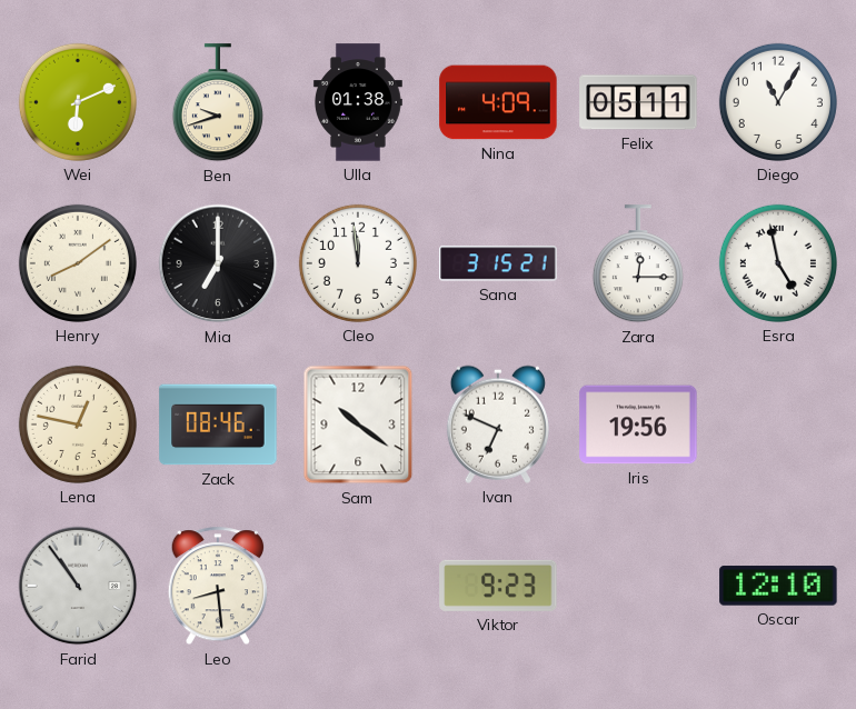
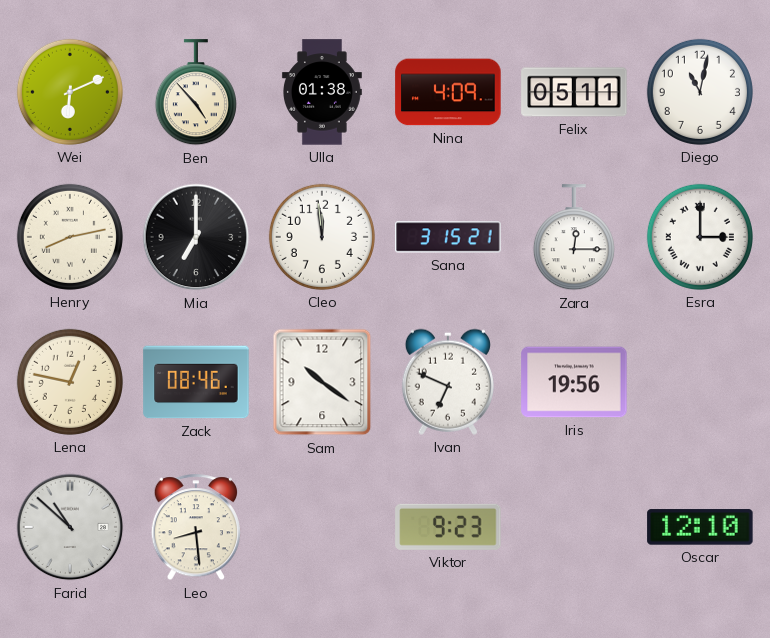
Ben: 9:42 -> 4:53
Diego: 11:05 -> 11:02
Henry: 8:09 -> 8:13
Esra: 4:58 -> 3:00
Farid: 10:54 -> 10:52
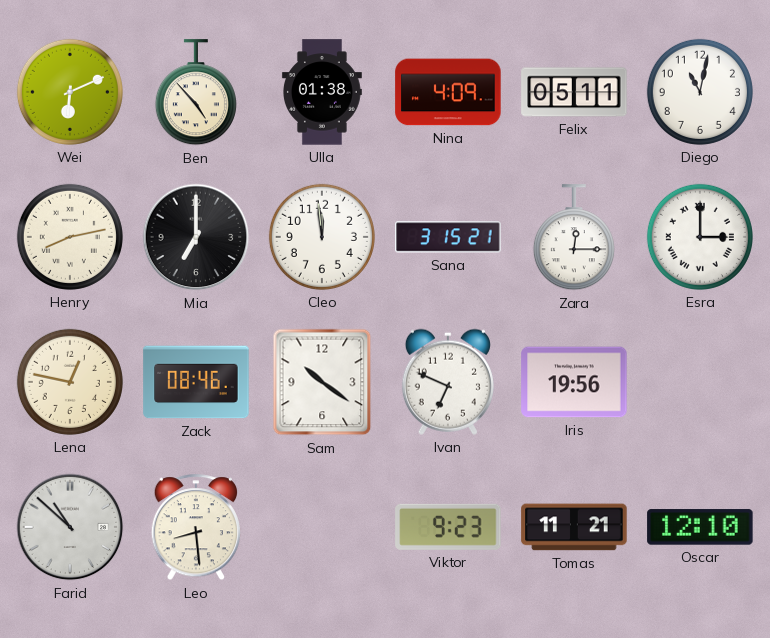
Tomas: none -> 11:21
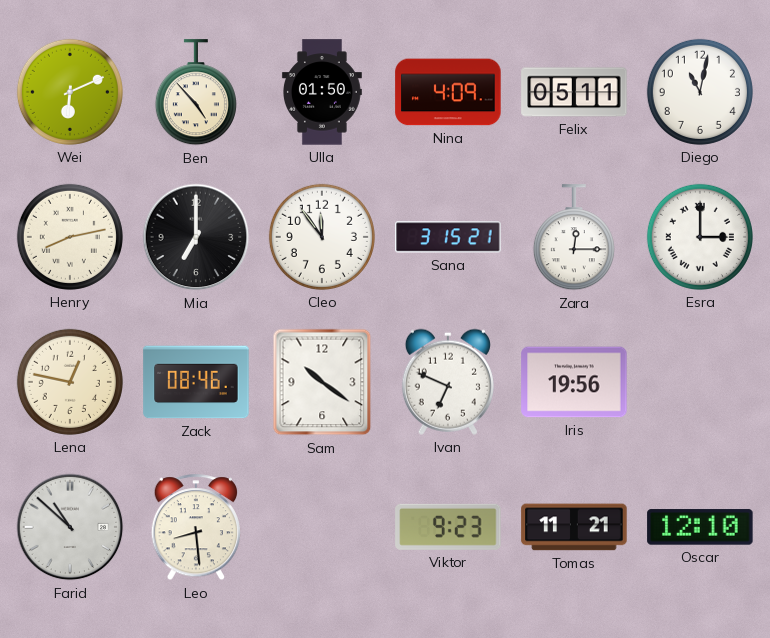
Ulla: 01:38 -> 01:50
Cleo: 11:59 -> 11:54
